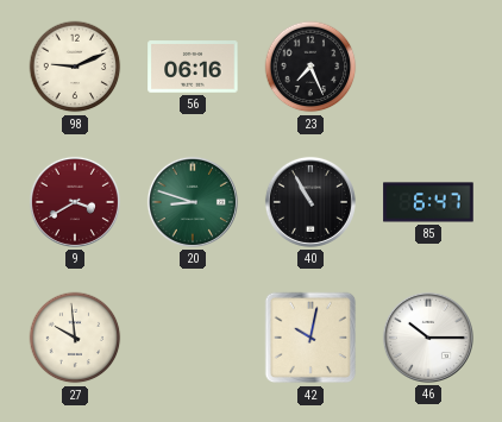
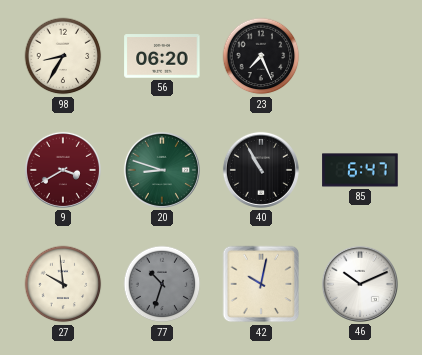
98: 9:11 -> 8:35
56: 06:16 -> 06:20
77: none -> 10:33
46: 10:15 -> 10:11
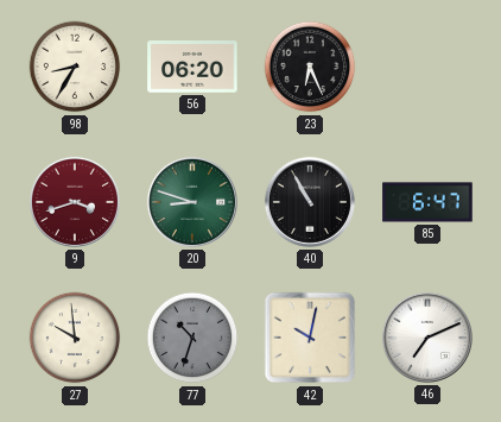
23: 7:26 -> 6:26
9: 3:40 -> 3:42
46: 10:11 -> 7:11
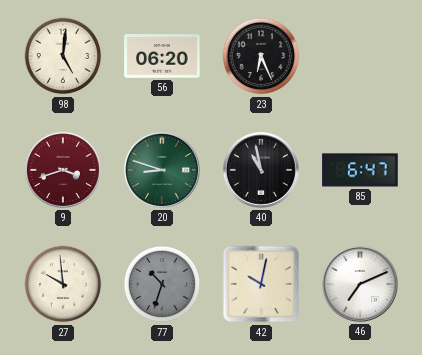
98: 8:35 -> 5:01
40: 10:55 -> 10:58
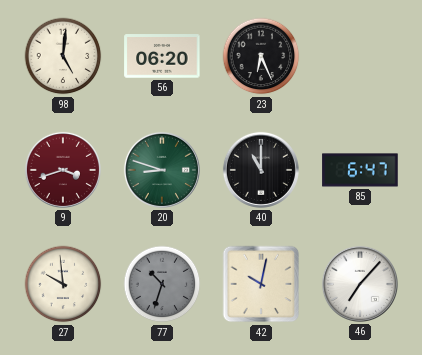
40: 10:58 -> 11:00
46: 7:11 -> 7:07
